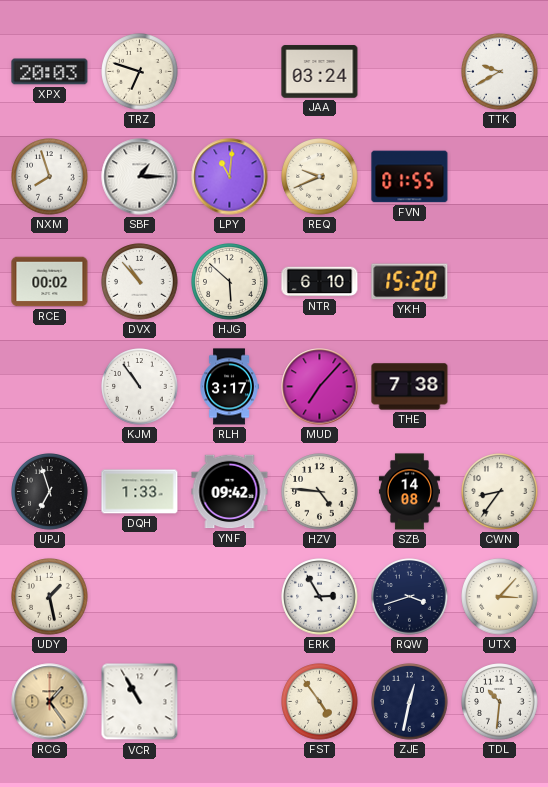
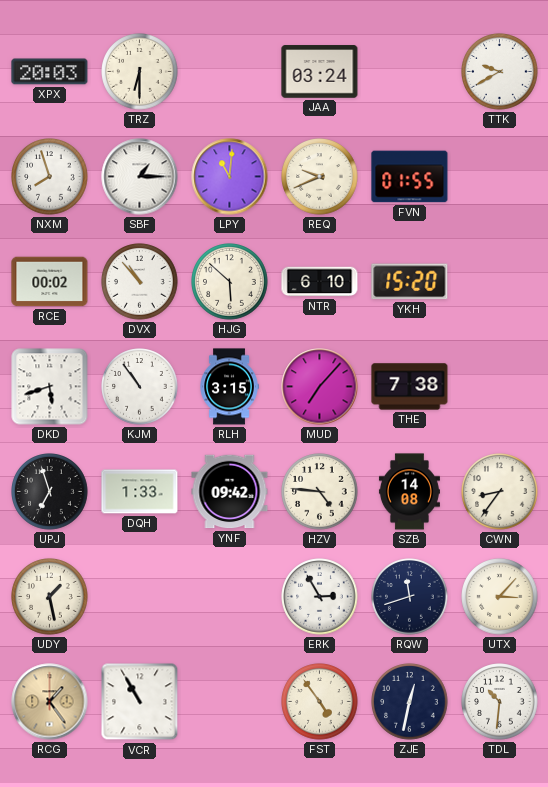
TRZ: 6:48 -> 6:30
DKD: none -> 5:42
RLH: 3:17 -> 3:15
RQW: 3:42 -> 11:42
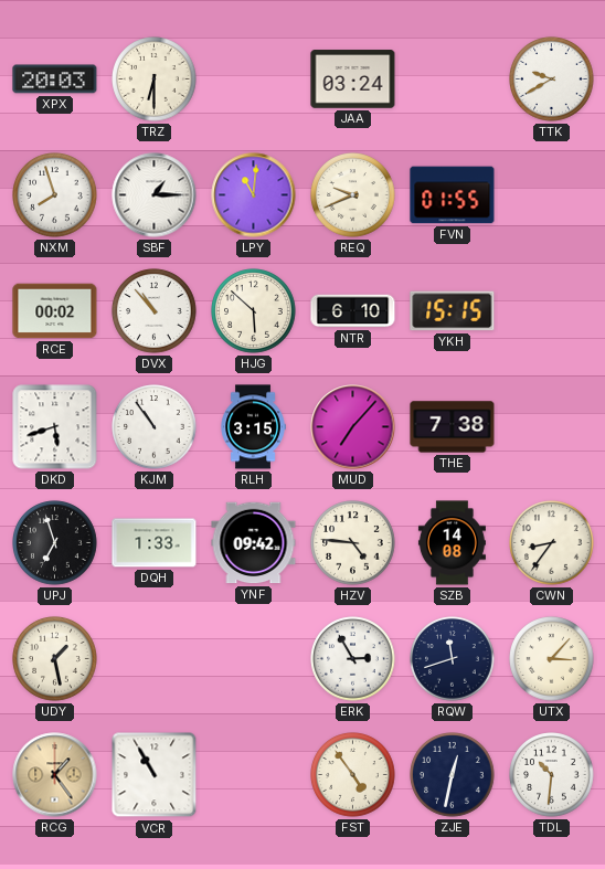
YKH: 15:20 -> 15:15
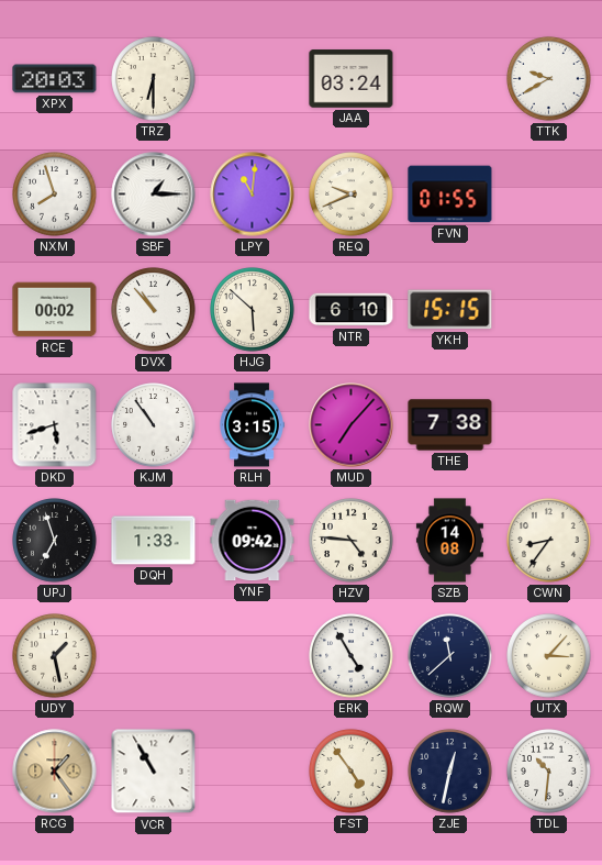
ERK: 2:55 -> 4:55
RQW: 11:42 -> 11:38
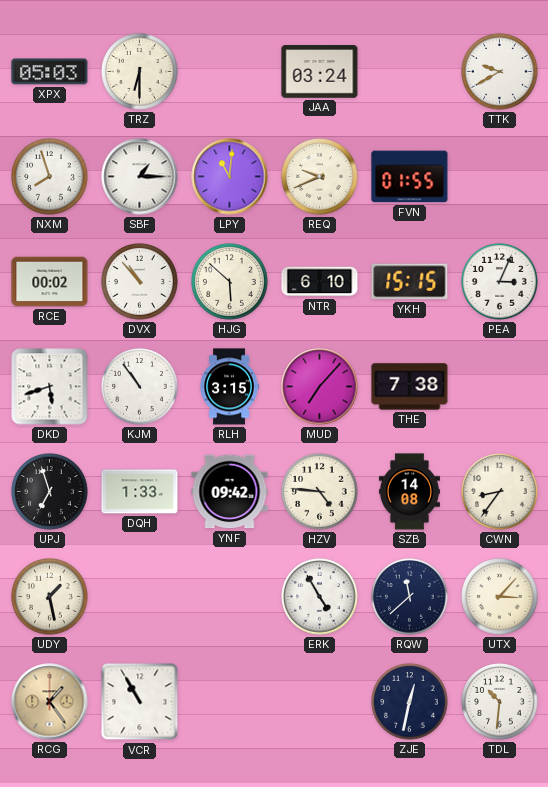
XPX: 20:03 -> 05:03
PEA: none -> 3:04
FST: 4:54 -> none
